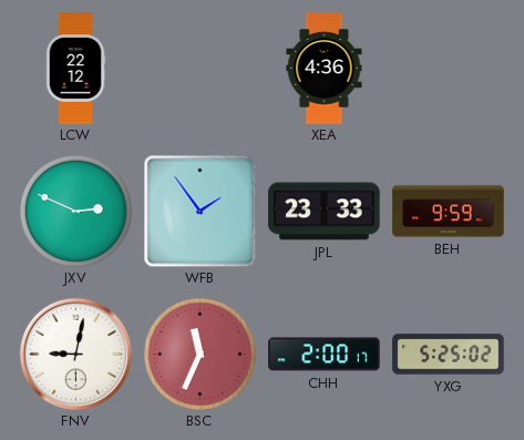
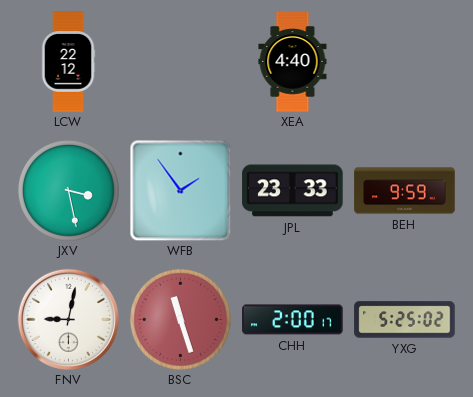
XEA: 4:36 -> 4:40
JXV: 2:49 -> 3:28
BSC: 11:34 -> 11:27
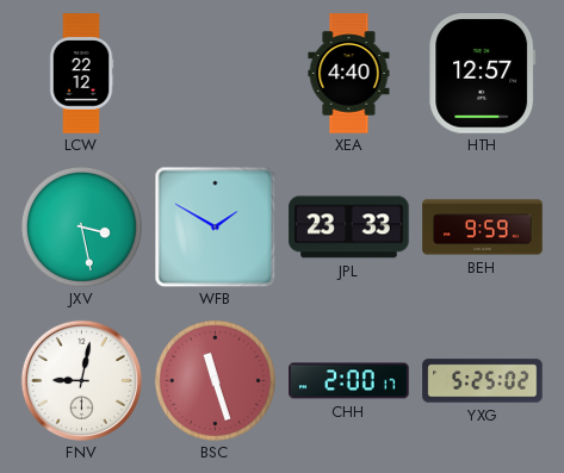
HTH: none -> 12:57
WFB: 1:54 -> 1:50
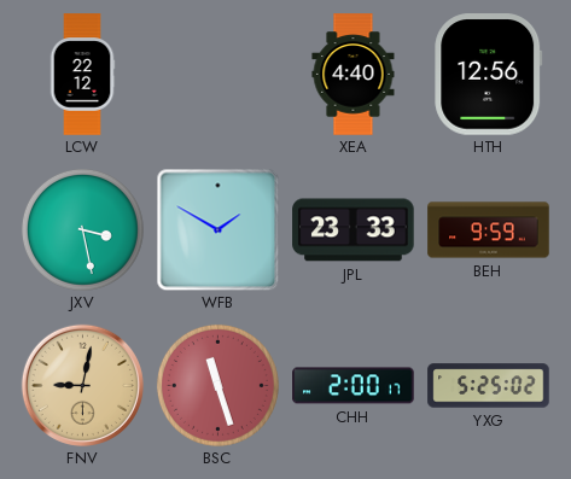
HTH: 12:57 -> 12:56
FNV dial: white -> champagne
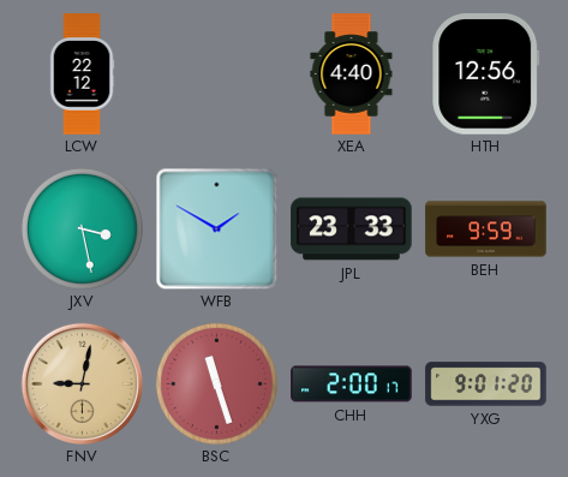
YXG: 5:25 -> 9:01
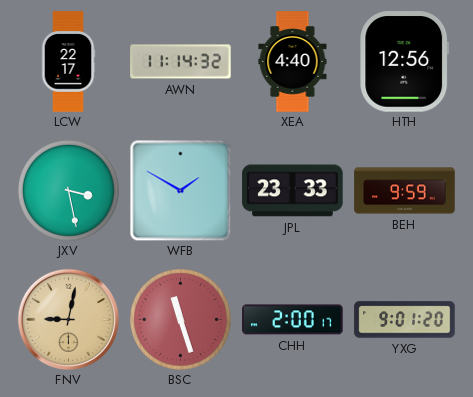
LCW: 22:12 -> 22:17
AWN: none -> 11:14
